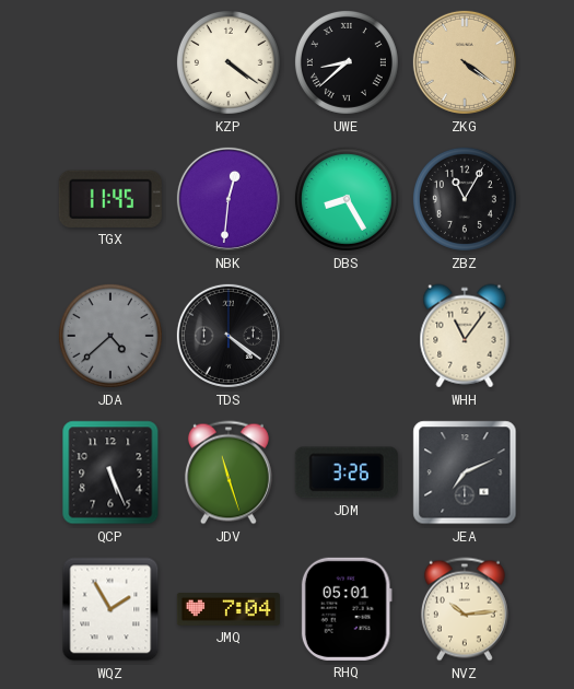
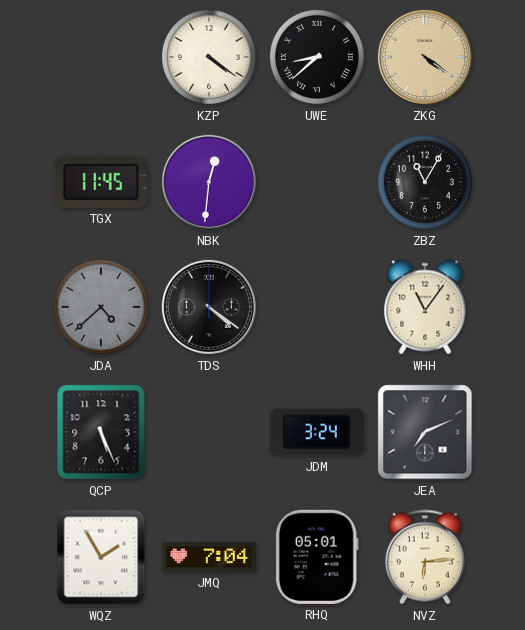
DBS: 8:25 -> none
JDV: 11:27 -> none
JDM: 3:26 -> 3:24
NVZ: 10:14 -> 6:14
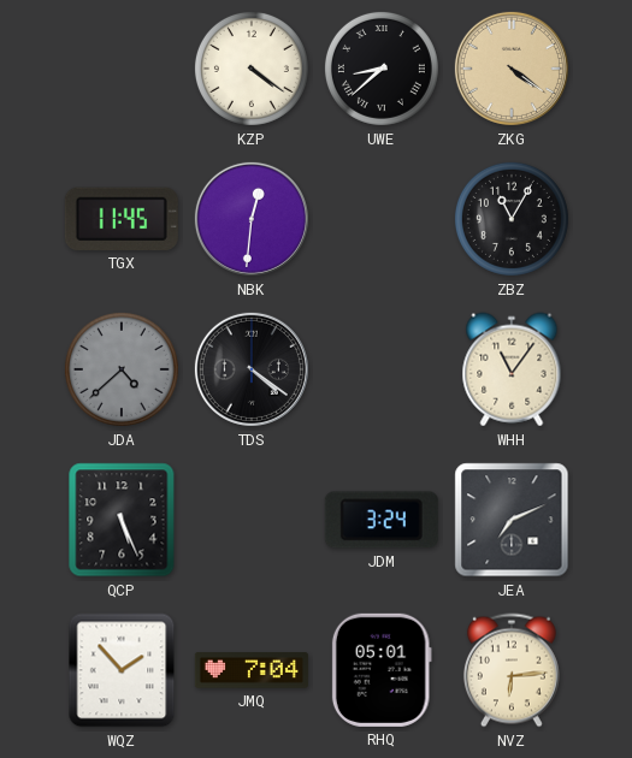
WQZ: 1:55 -> 1:53
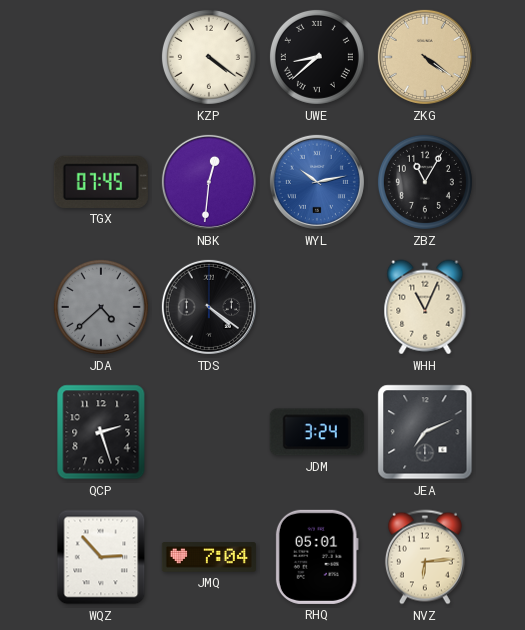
TGX: 11:45 -> 07:45
WYL: none -> 10:13
WHH: 11:06 -> 11:04
QCP: 5:26 -> 2:27
WQZ: 1:53 -> 2:53
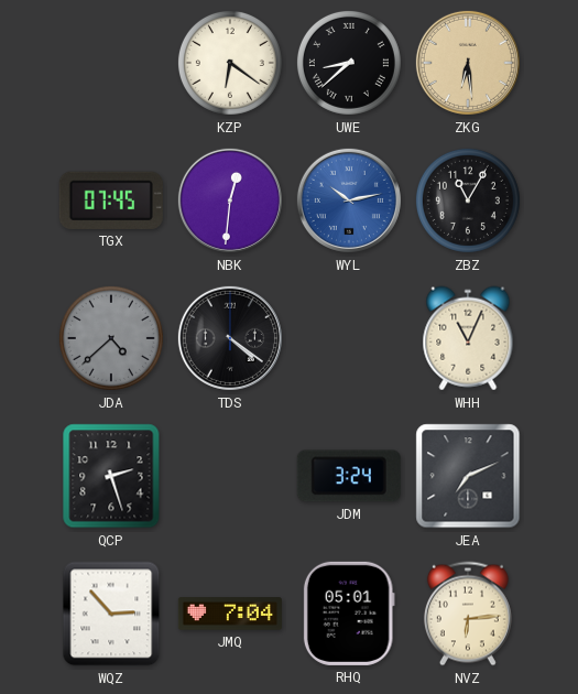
KZP: 4:21 -> 6:21
ZKG: 4:21 -> 6:29
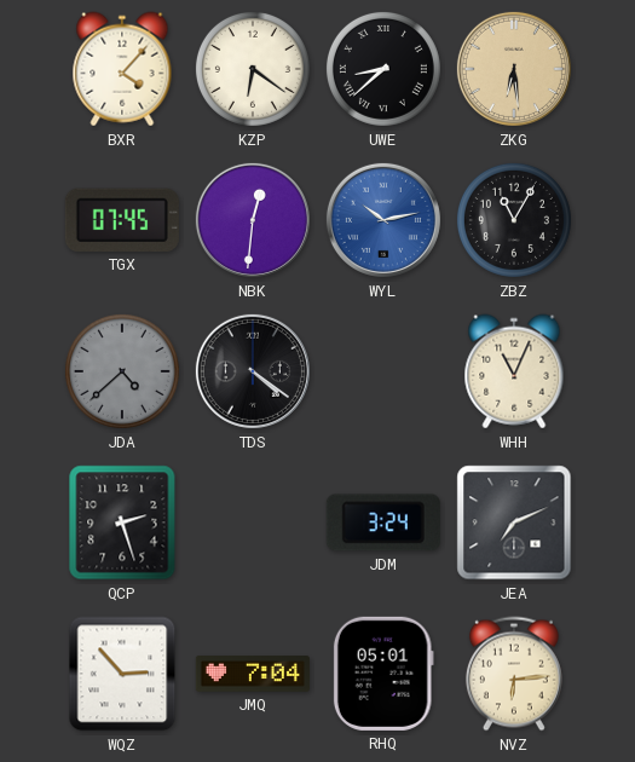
BXR: none -> 4:07
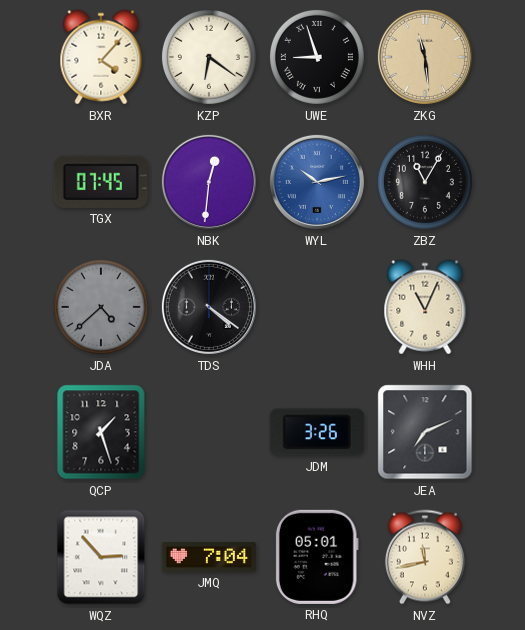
UWE: 8:38 -> 8:57
ZKG: 6:29 -> 11:29
QCP: 2:27 -> 1:27
JDM: 3:24 -> 3:26
NVZ: 6:14 -> 11:43
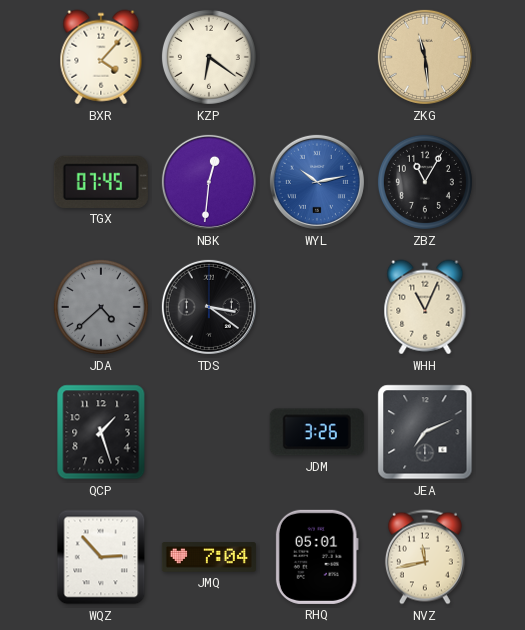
UWE: 8:57 -> none
TDS: 4:21 -> 3:21
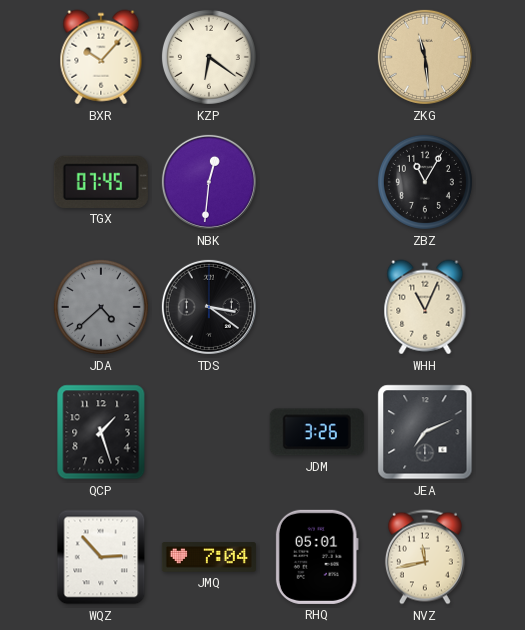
BXR: 4:07 -> 10:07
WYL: 10:13 -> none
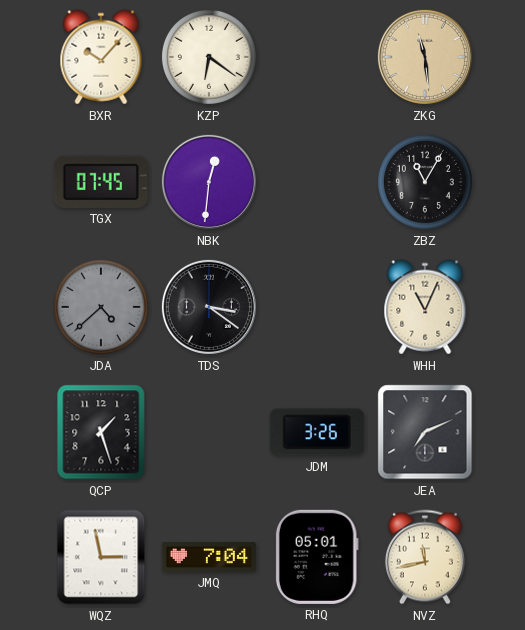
WQZ: 2:53 -> 2:58
